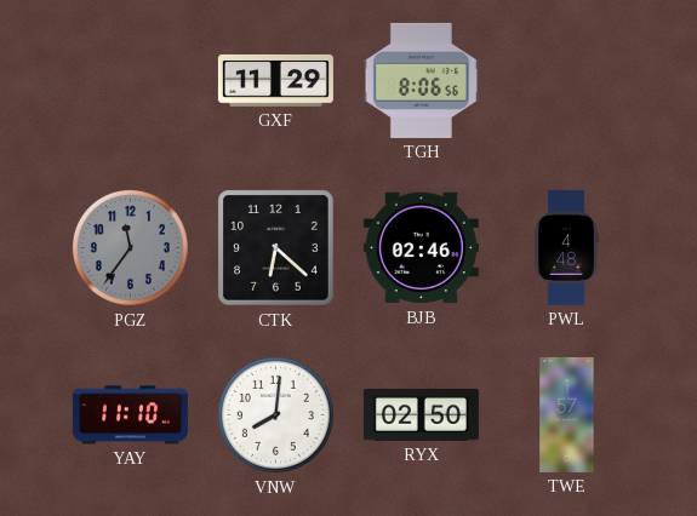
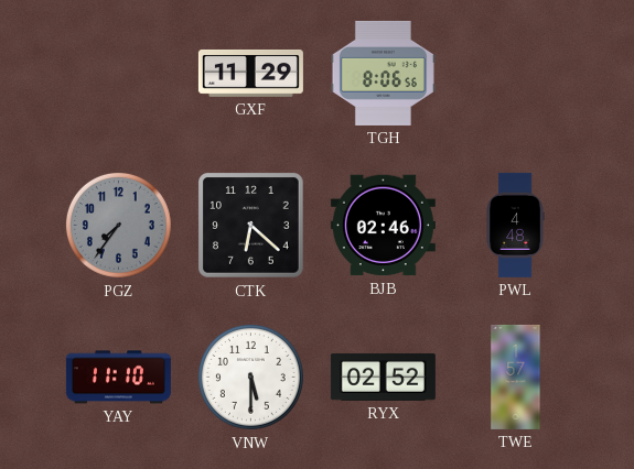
PGZ: 11:36 -> 7:36
VNW: 8:01 -> 5:30
RYX: 02:50 -> 02:52
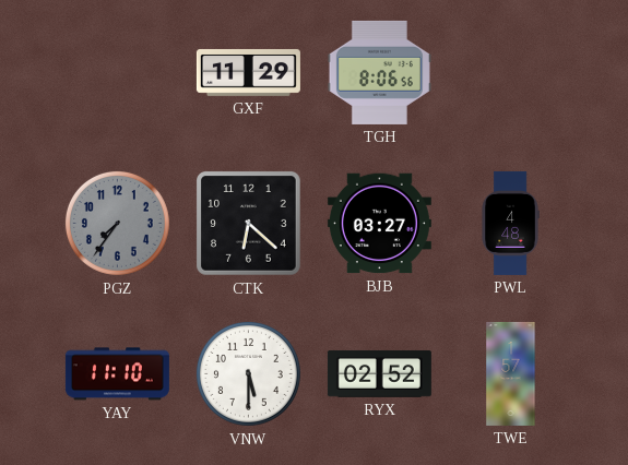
BJB: 02:46 -> 03:27
